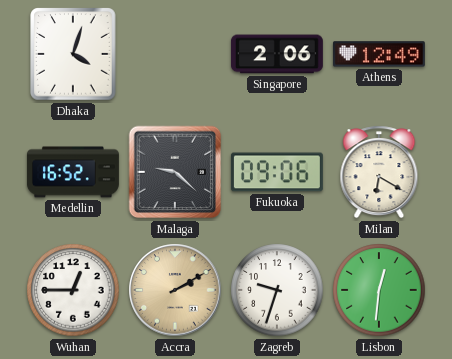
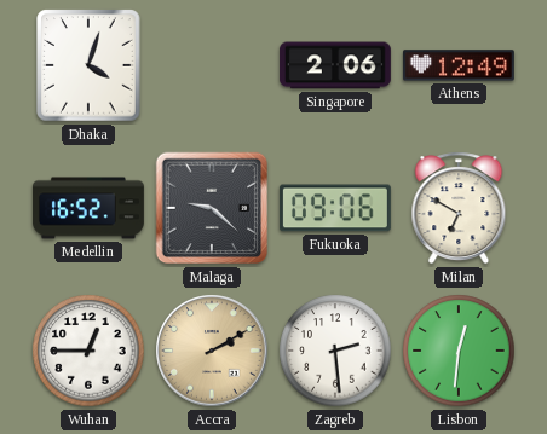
Milan: 6:20 -> 6:50
Zagreb: 9:33 -> 2:29
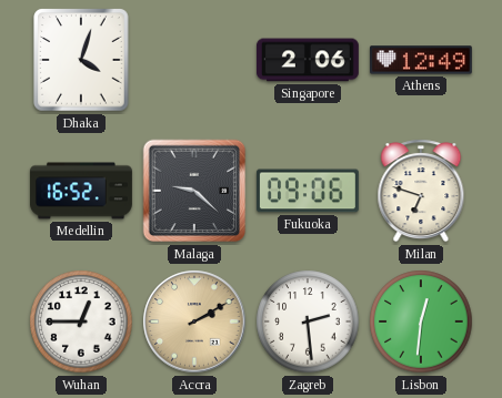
Milan: 6:50 -> 6:48
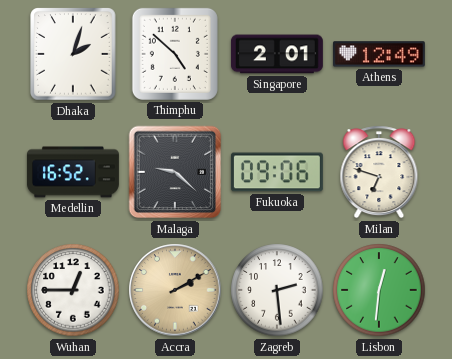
Dhaka: 4:03 -> 2:03
Thimphu: none -> 4:52
Singapore: 2:06 -> 2:01
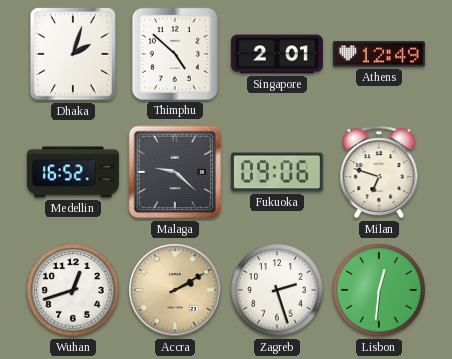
Wuhan: 12:45 -> 12:42
Zagreb: 2:29 -> 2:27
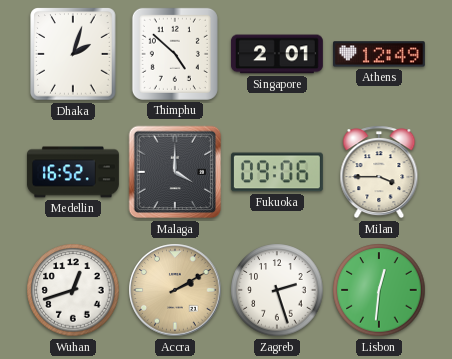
Malaga: 9:22 -> 4:00
Milan: 6:48 -> 3:45
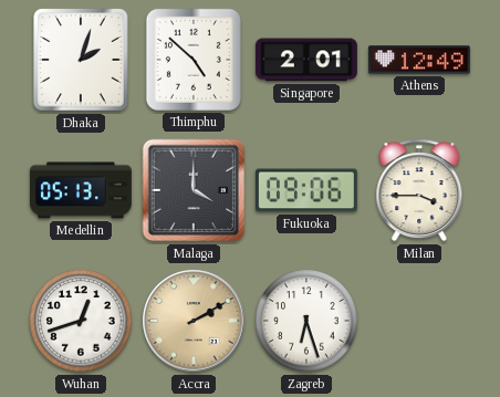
Medellin: 16:52 -> 05:13
Zagreb: 2:27 -> 6:27
Lisbon: 12:31 -> none
